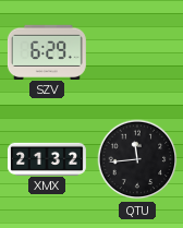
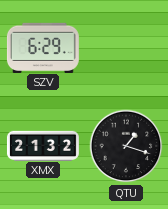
QTU: 11:44 -> 1:18
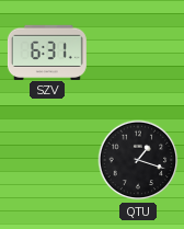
SZV: 6:29 -> 6:31
XMX: 21:32 -> none
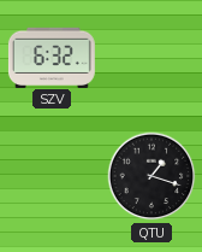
SZV: 6:31 -> 6:32
